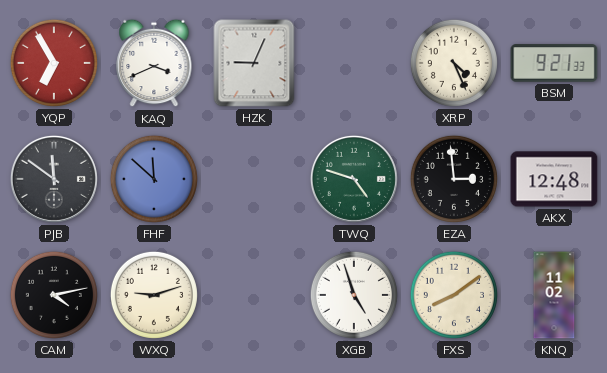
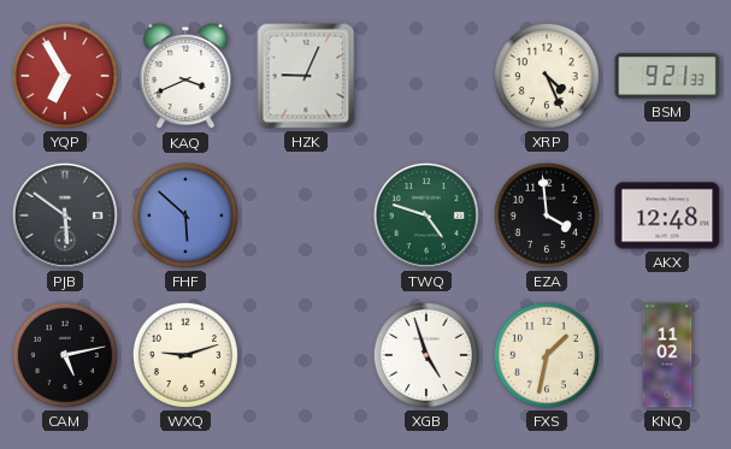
PJB: 11:51 -> 5:51
FHF: 11:52 -> 5:52
EZA: 2:59 -> 3:59
CAM: 4:13 -> 5:13
FXS: 8:09 -> 1:32
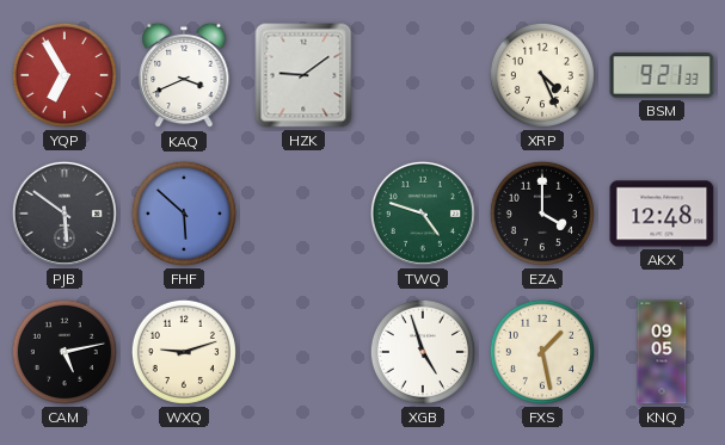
HZK: 9:04 -> 9:09
EZA: 3:59 -> 4:00
FXS: 1:32 -> 1:28
KNQ: 11:02 -> 09:05
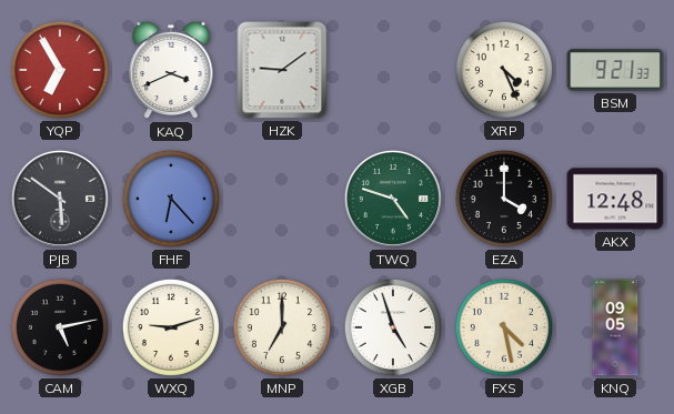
FHF: 5:52 -> 6:23
MNP: none -> 7:00
FXS: 1:28 -> 4:28
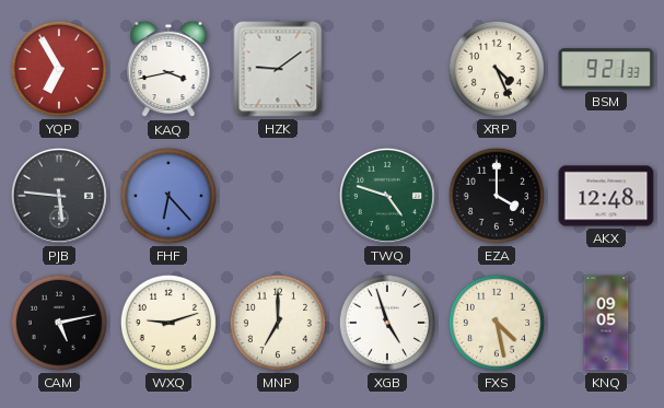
KAQ: 3:41 -> 3:43
PJB: 5:51 -> 5:46
